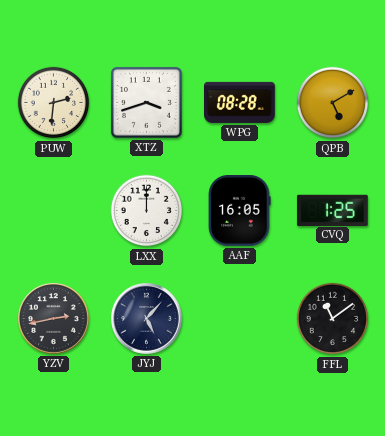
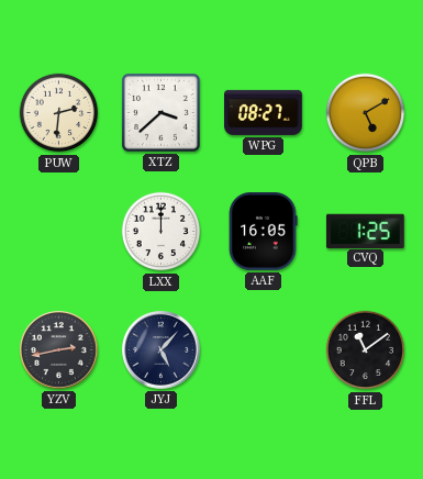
XTZ: 3:42 -> 3:38
WPG: 08:28 -> 08:27
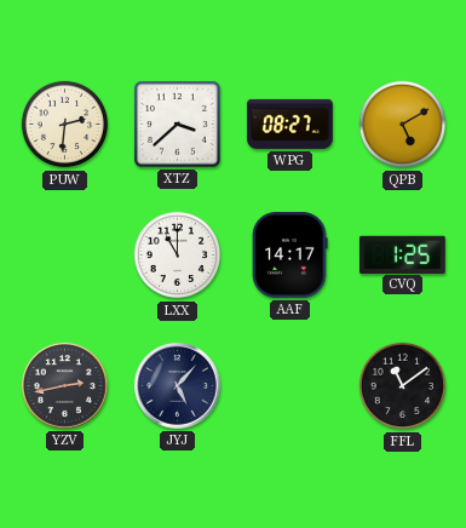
LXX: 12:00 -> 11:00
AAF: 16:05 -> 14:17
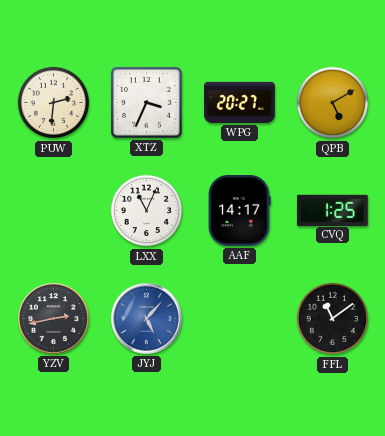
XTZ: 3:38 -> 3:34
WPG: 08:27 -> 20:27
LXX: 11:00 -> 11:04
JYJ dial: navy -> blue
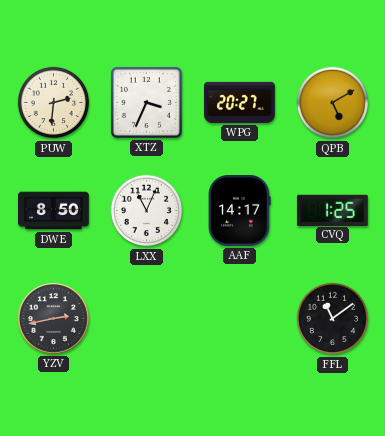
DWE: none -> 8:50
JYJ: 5:07 -> none
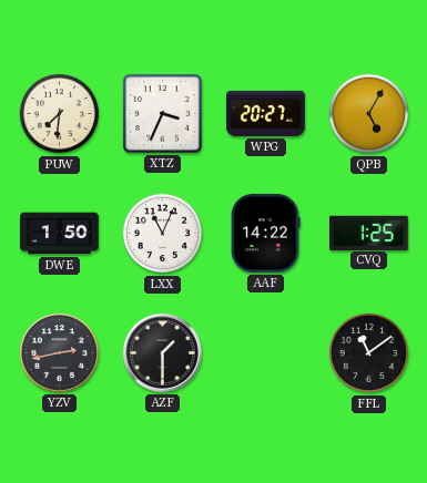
PUW: 2:31 -> 7:31
QPB: 5:10 -> 5:05
DWE: 8:50 -> 1:50
AAF: 14:17 -> 14:22
AZF: none -> 1:30
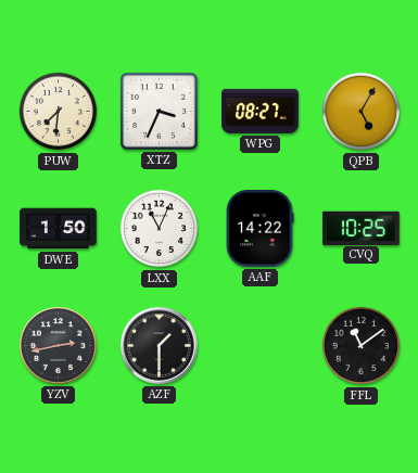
WPG: 20:27 -> 08:27
CVQ: 1:25 -> 10:25
